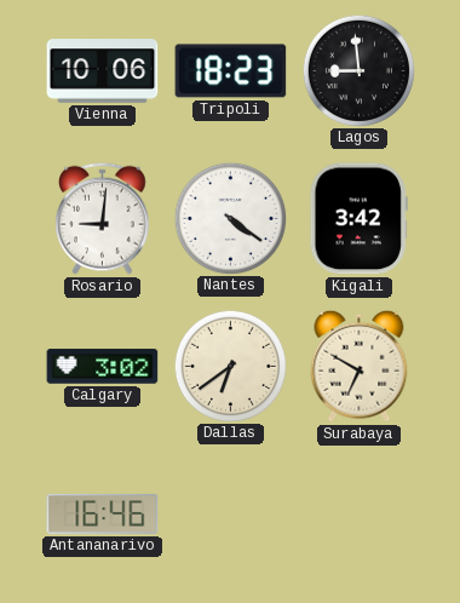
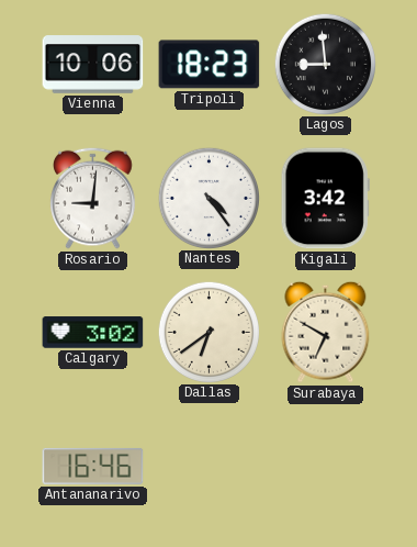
Nantes: 4:21 -> 4:24
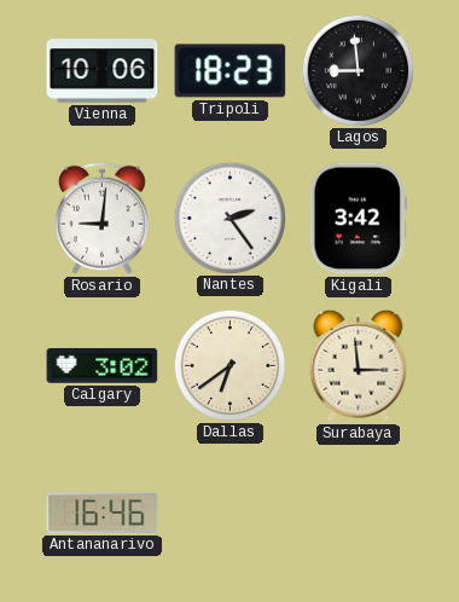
Nantes: 4:24 -> 2:24
Surabaya: 6:50 -> 2:59
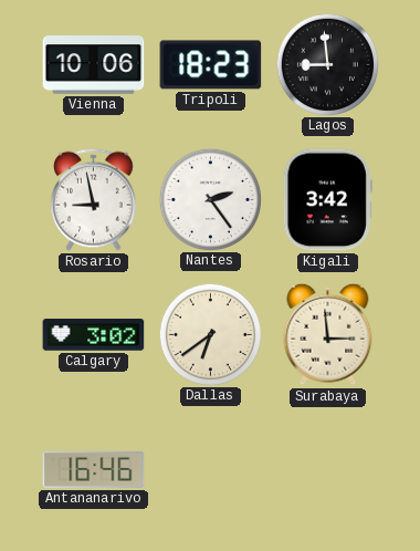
Rosario: 9:01 -> 8:58
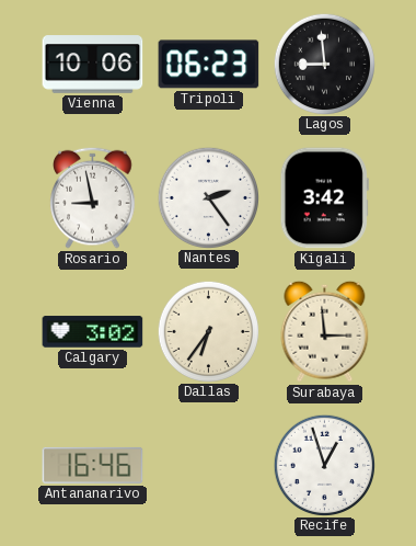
Tripoli: 18:23 -> 06:23
Dallas: 6:39 -> 6:36
Recife: none -> 12:57
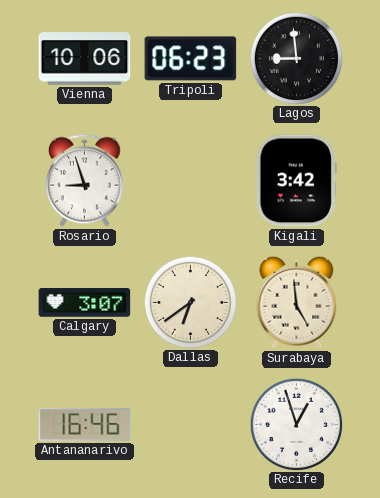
Rosario: 8:58 -> 8:57
Nantes: 2:24 -> none
Calgary: 3:02 -> 3:07
Dallas: 6:36 -> 6:39
Surabaya: 2:59 -> 4:59
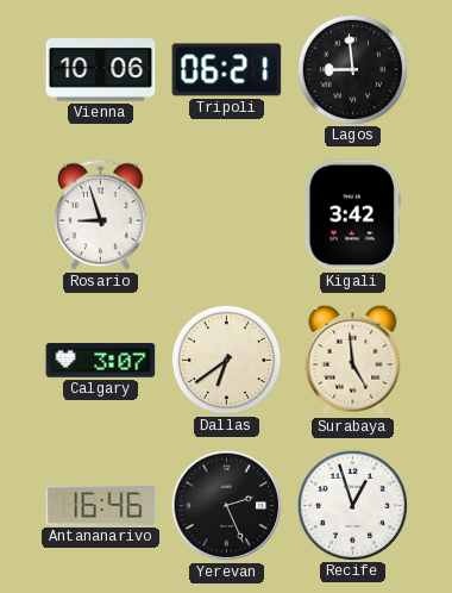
Tripoli: 06:23 -> 06:21
Yerevan: none -> 2:26
